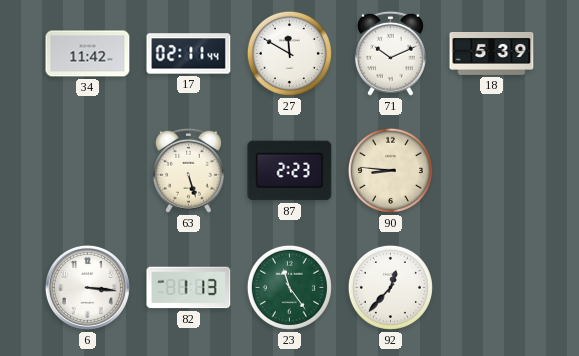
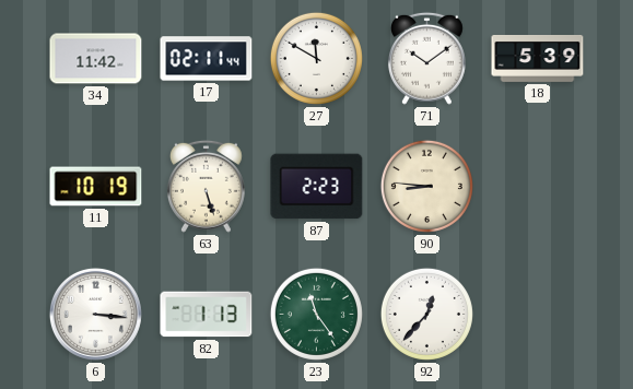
71: 10:11 -> 10:09
11: none -> 10:19
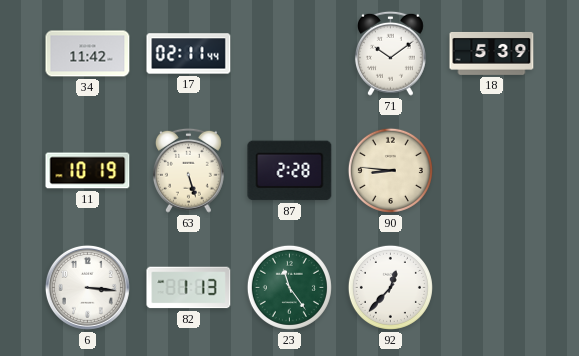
27: 11:50 -> none
87: 2:23 -> 2:28
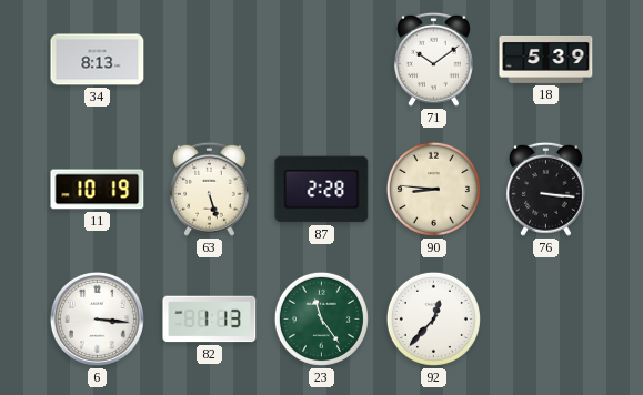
34: 11:42 -> 8:13
17: 02:11 -> none
76: none -> 3:16
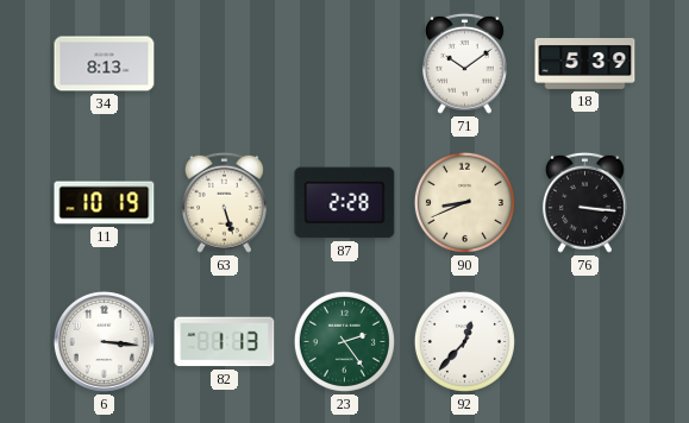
90: 8:46 -> 8:41
23: 11:24 -> 2:24
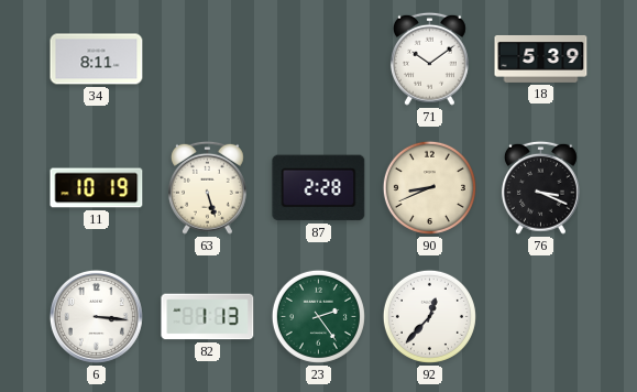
34: 8:13 -> 8:11
76: 3:16 -> 3:19
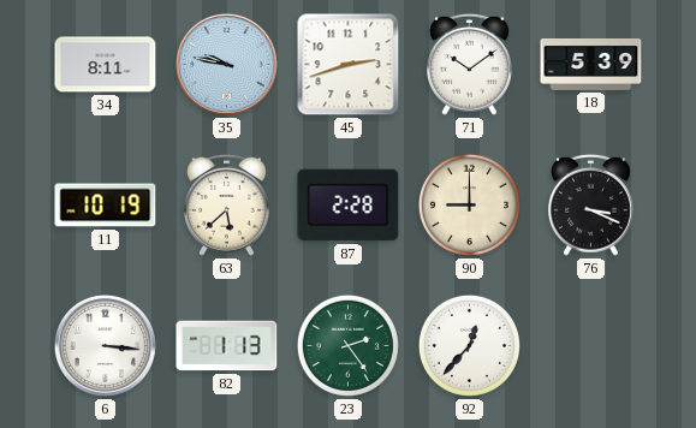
35: none -> 9:47
45: none -> 2:42
63: 5:27 -> 5:38
90: 8:41 -> 9:00
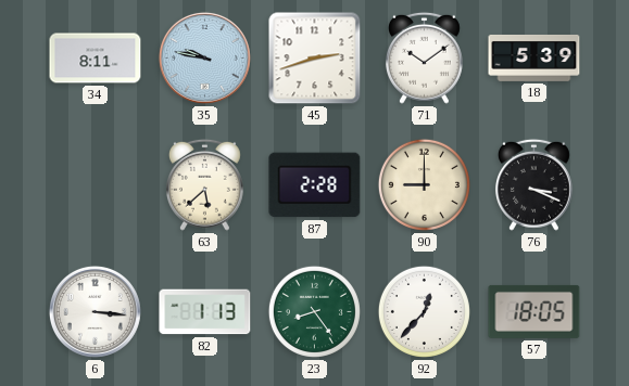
11: 10:19 -> none
23: 2:24 -> 8:24
57: none -> 18:05
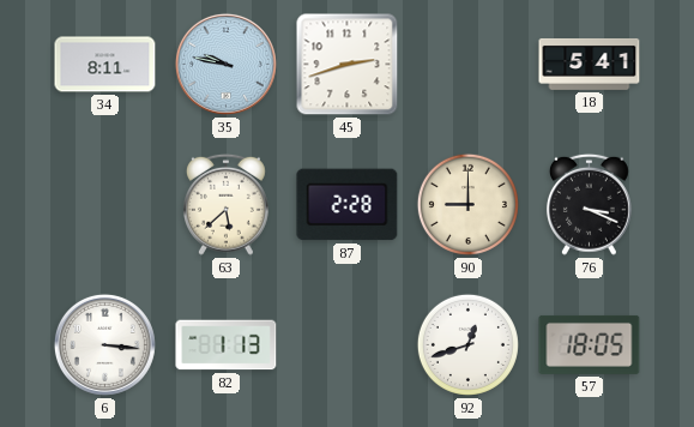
71: 10:09 -> none
18: 5:39 -> 5:41
23: 8:24 -> none
92: 12:37 -> 12:42
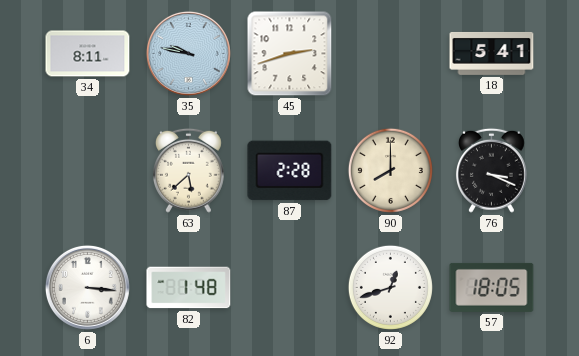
90: 9:00 -> 8:00
82: 1:13 -> 1:48
